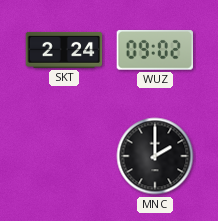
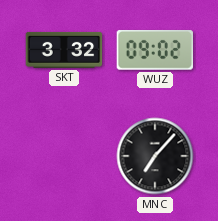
SKT: 2:24 -> 3:32
MNC: 2:00 -> 7:07
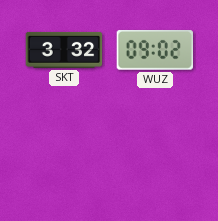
MNC: 7:07 -> none
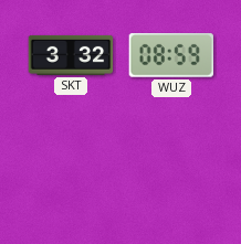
WUZ: 09:02 -> 08:59
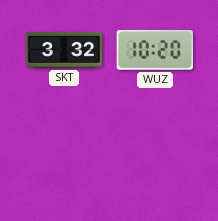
WUZ: 08:59 -> 10:20
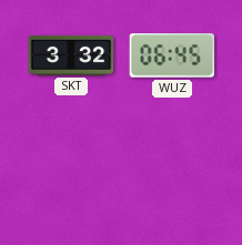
WUZ: 10:20 -> 06:45
